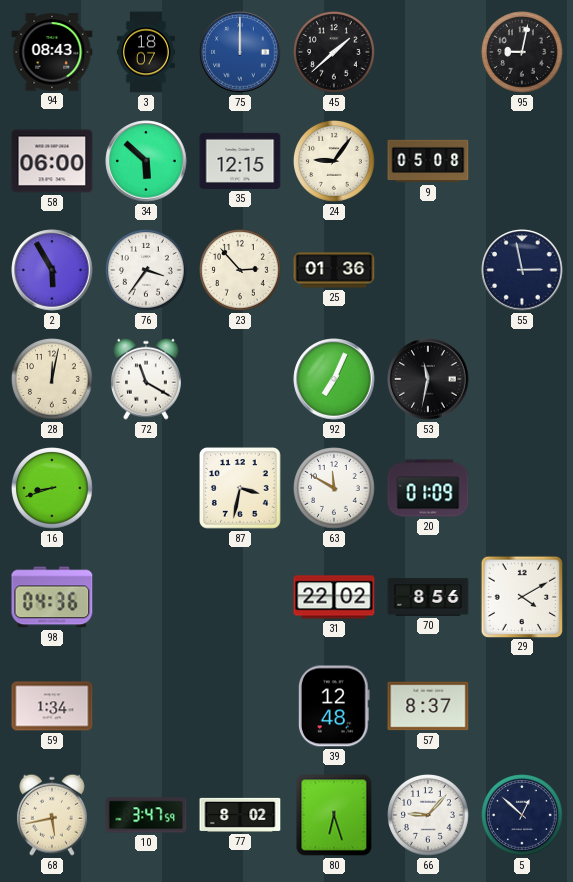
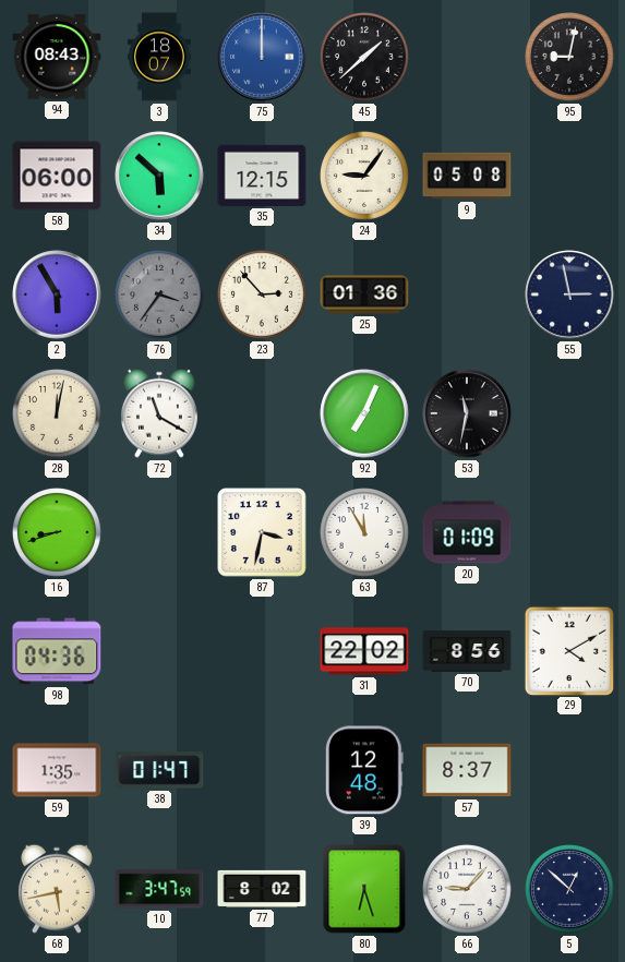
76 dial: white -> grey
63: 11:50 -> 11:55
59: 1:34 -> 1:35
38: none -> 01:47
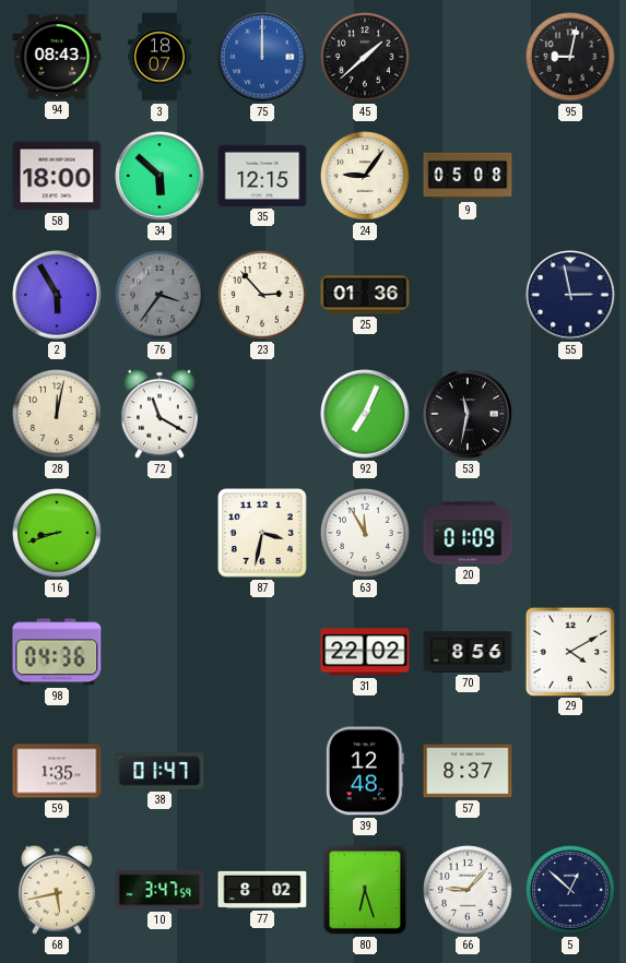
58: 06:00 -> 18:00
